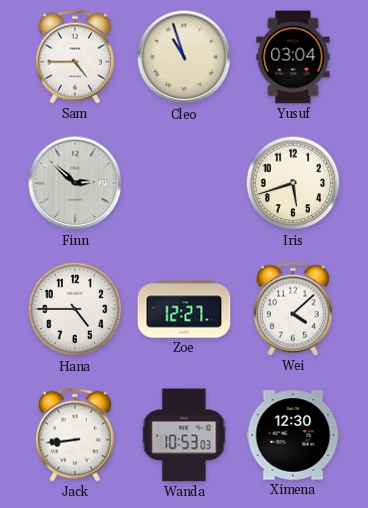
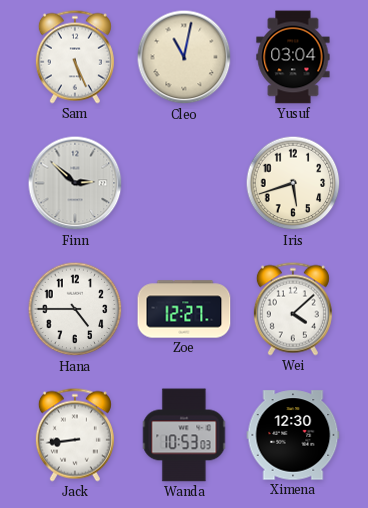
Sam: 4:45 -> 5:26
Cleo: 10:57 -> 11:02
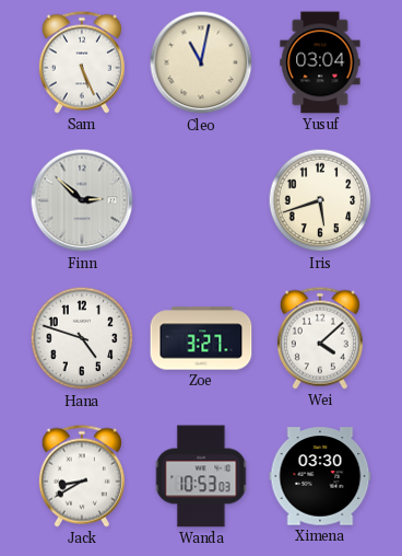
Hana: 4:45 -> 4:48
Zoe: 12:27 -> 3:27
Jack: 8:44 -> 8:40
Ximena: 12:30 -> 03:30
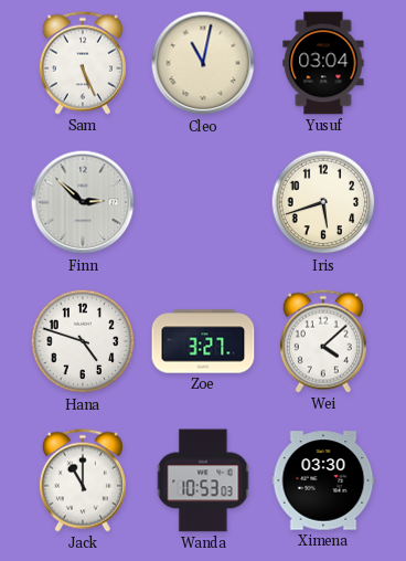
Jack: 8:40 -> 11:00
